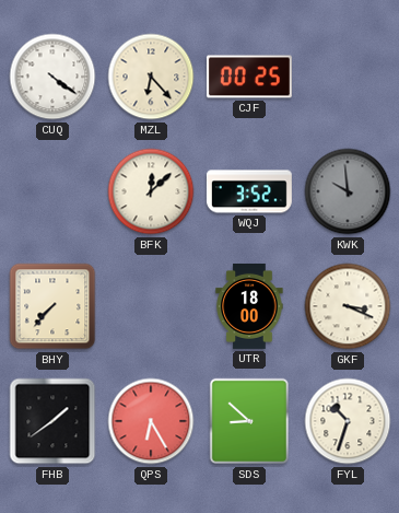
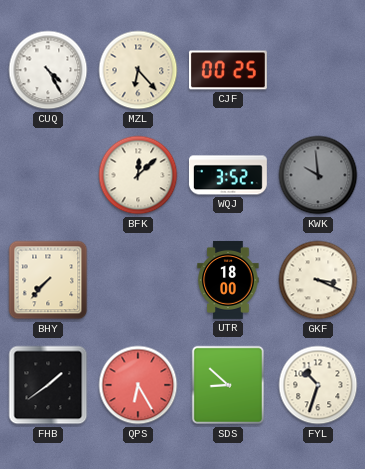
CUQ: 4:21 -> 4:25
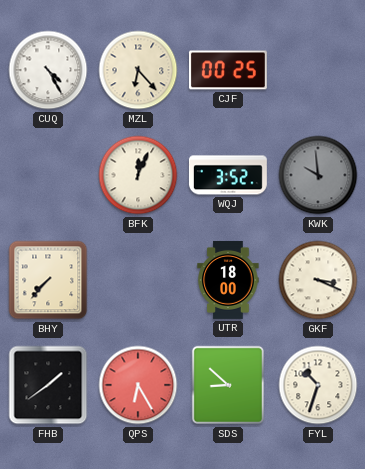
BFK: 12:08 -> 12:04
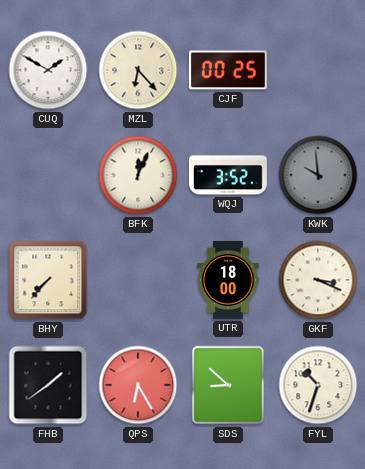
CUQ: 4:25 -> 1:50
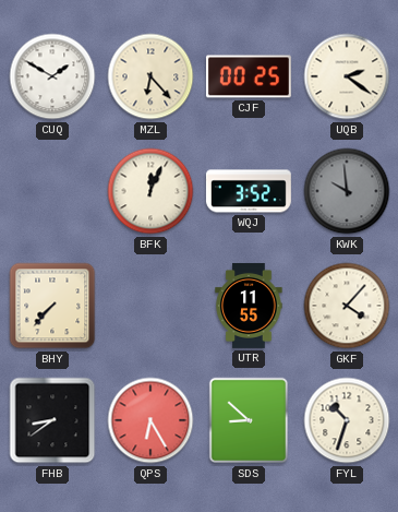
UQB: none -> 2:21
UTR: 18:00 -> 11:55
GKF: 3:19 -> 4:07
FHB: 1:39 -> 8:39
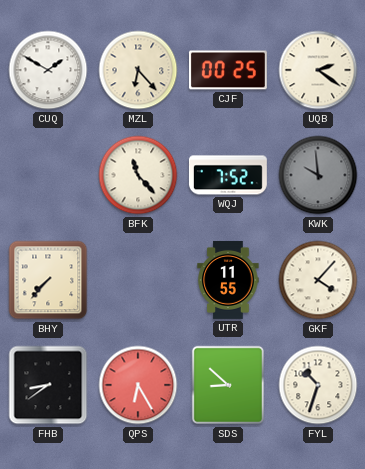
BFK: 12:04 -> 11:23
WQJ: 3:52 -> 7:52
